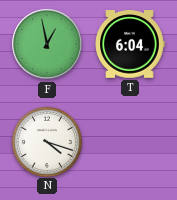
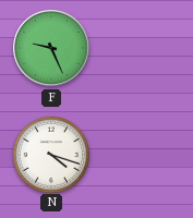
F: 12:58 -> 9:26
T: 6:04 -> none
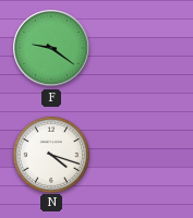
F: 9:26 -> 9:21
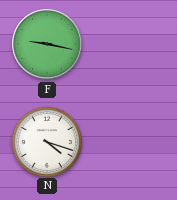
F: 9:21 -> 9:17
